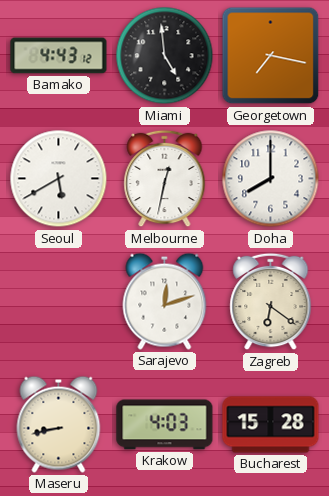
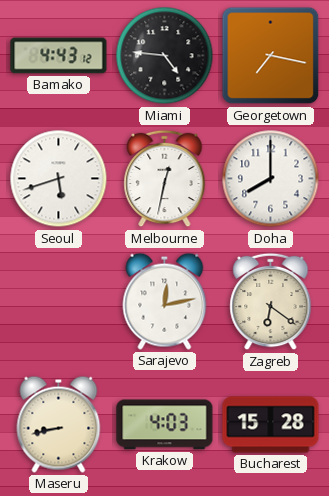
Miami: 4:59 -> 4:46
Seoul: 5:40 -> 5:42
Sarajevo: 12:12 -> 12:13
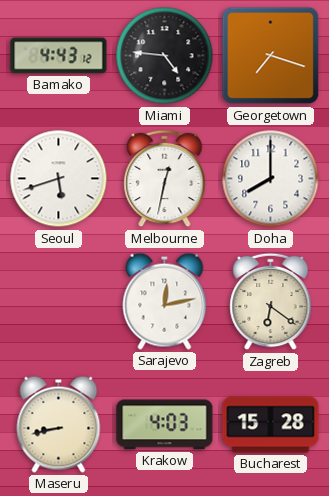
Georgetown: 7:17 -> 7:18
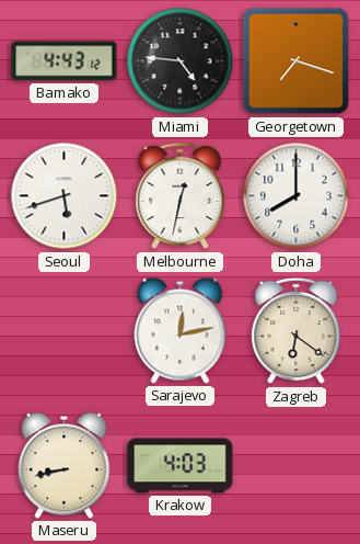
Bucharest: 15:28 -> none
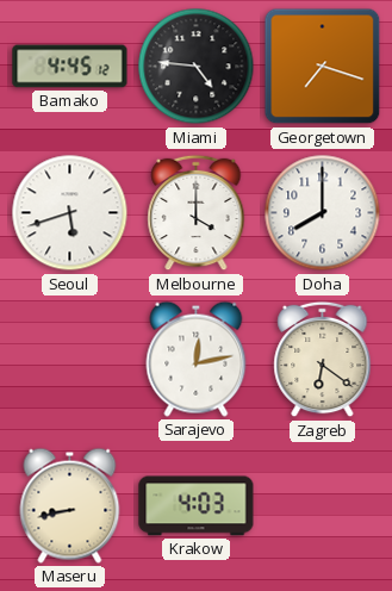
Bamako: 4:43 -> 4:45
Melbourne: 12:32 -> 4:00
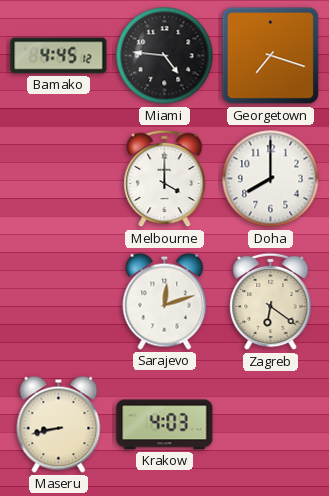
Seoul: 5:42 -> none
Sarajevo: 12:13 -> 12:12
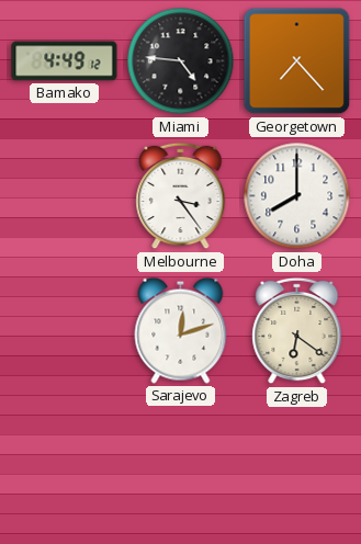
Bamako: 4:45 -> 4:49
Georgetown: 7:18 -> 7:23
Melbourne: 4:00 -> 3:24
Maseru: 8:43 -> none
Krakow: 4:03 -> none
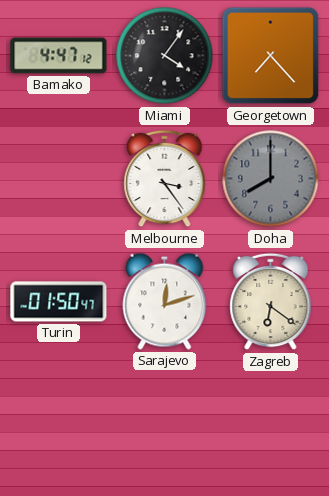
Bamako: 4:49 -> 4:47
Miami: 4:46 -> 4:06
Doha dial: white -> grey
Turin: none -> 01:50
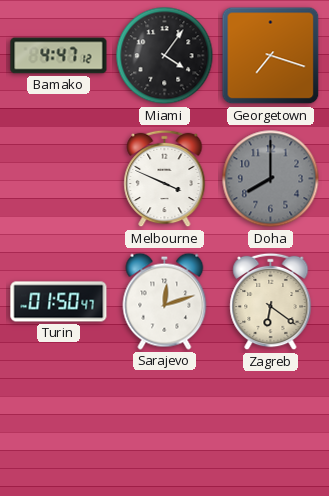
Georgetown: 7:23 -> 7:18
Melbourne: 3:24 -> 3:49
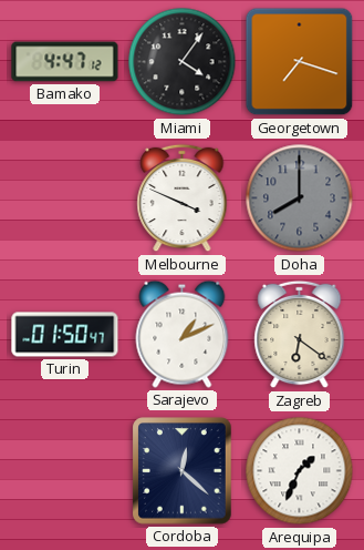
Sarajevo: 12:12 -> 1:11
Cordoba: none -> 12:22
Arequipa: none -> 1:34
